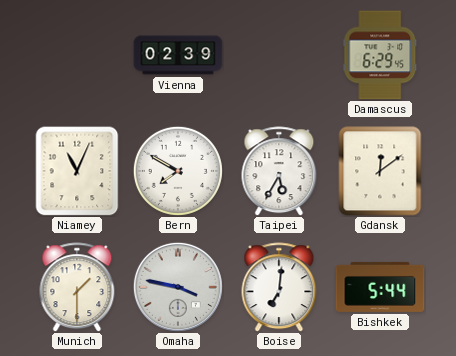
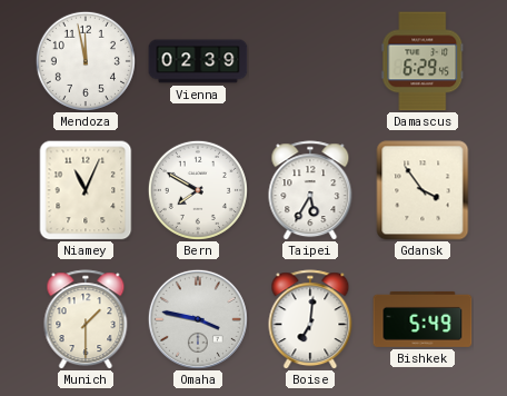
Mendoza: none -> 11:58
Gdansk: 12:09 -> 3:54
Bishkek: 5:44 -> 5:49
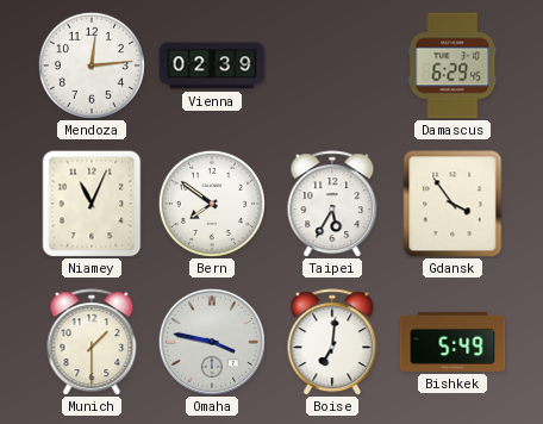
Mendoza: 11:58 -> 12:14
Bern: 7:50 -> 7:51
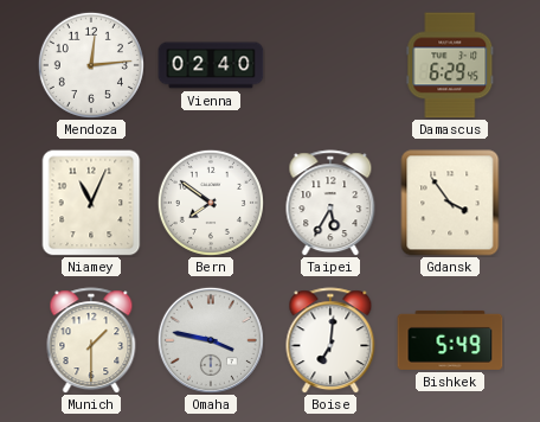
Vienna: 02:39 -> 02:40
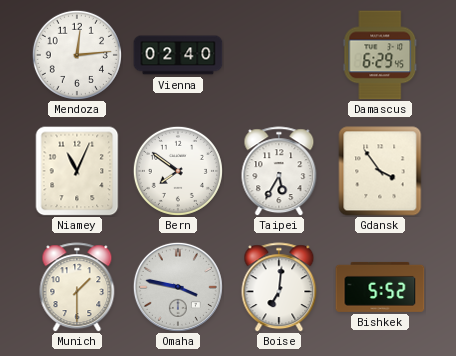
Bishkek: 5:49 -> 5:52
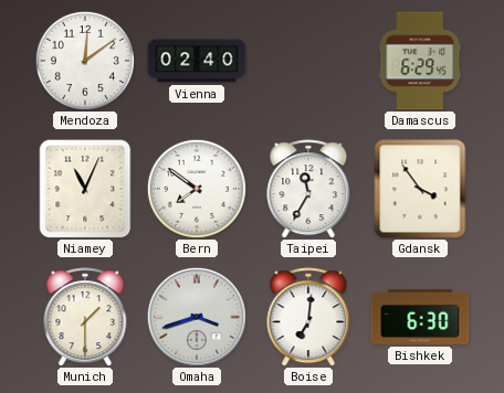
Mendoza: 12:14 -> 12:09
Taipei: 5:35 -> 11:35
Omaha: 3:47 -> 3:42
Bishkek: 5:52 -> 6:30
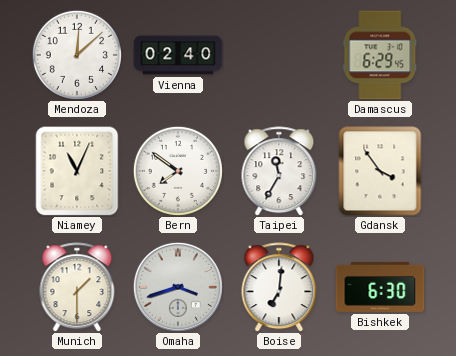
Mendoza: 12:09 -> 12:08
